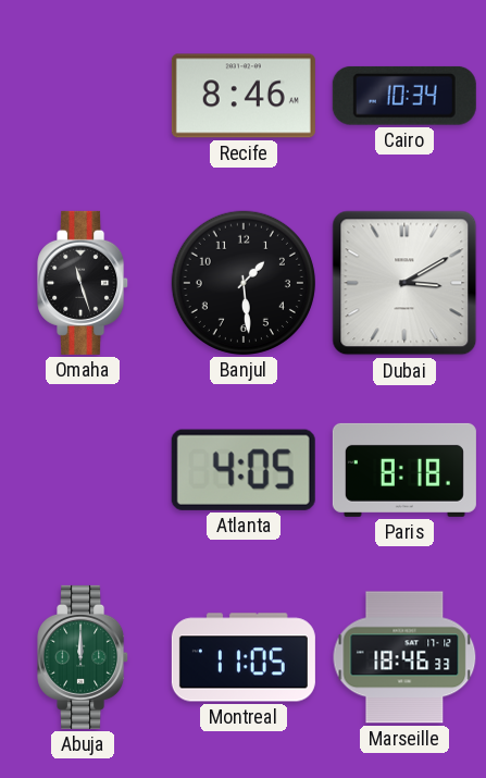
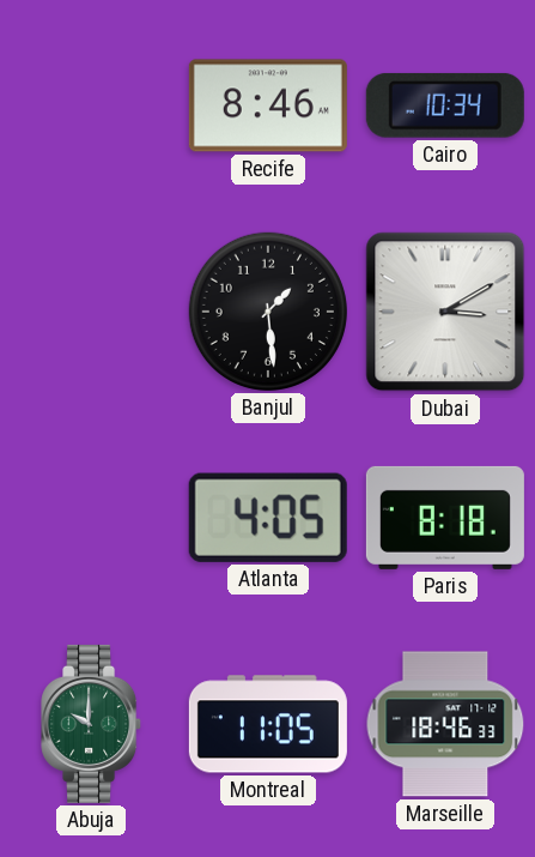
Omaha: 11:27 -> none
Abuja: 12:00 -> 10:00
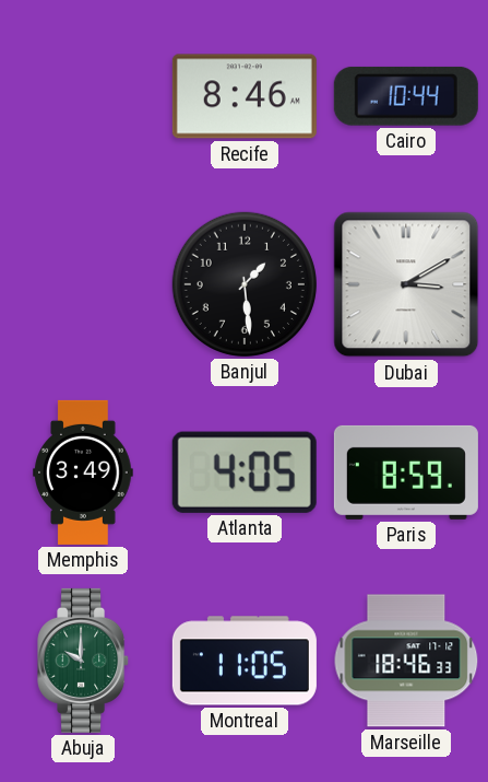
Cairo: 10:34 -> 10:44
Memphis: none -> 3:49
Paris: 8:18 -> 8:59
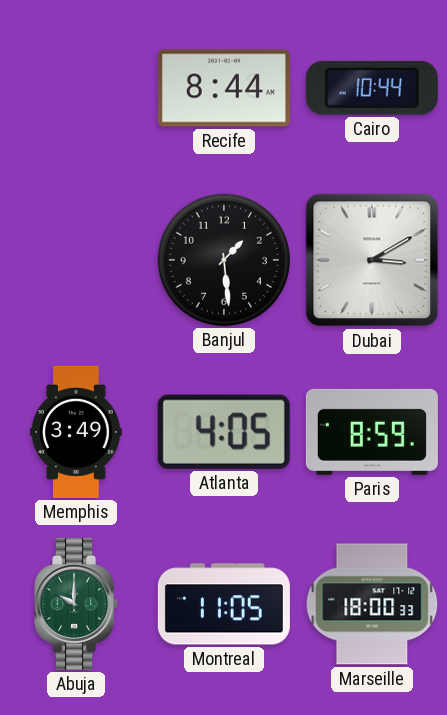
Recife: 8:46 -> 8:44
Marseille: 18:46 -> 18:00
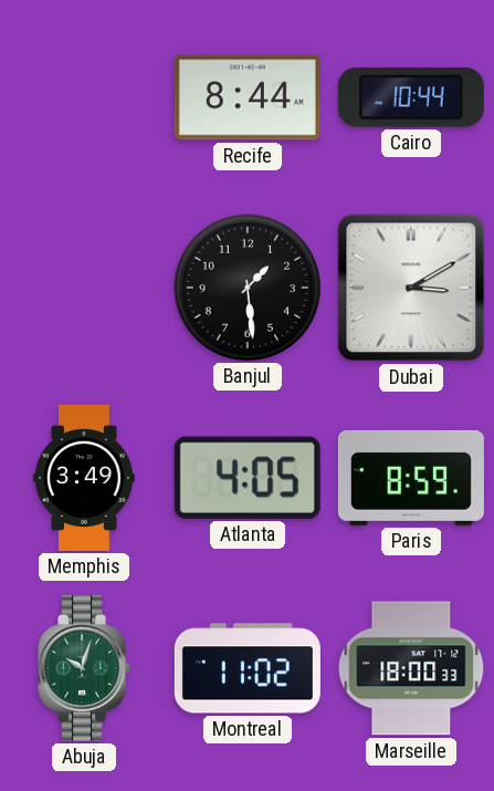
Abuja: 10:00 -> 10:03
Montreal: 11:05 -> 11:02
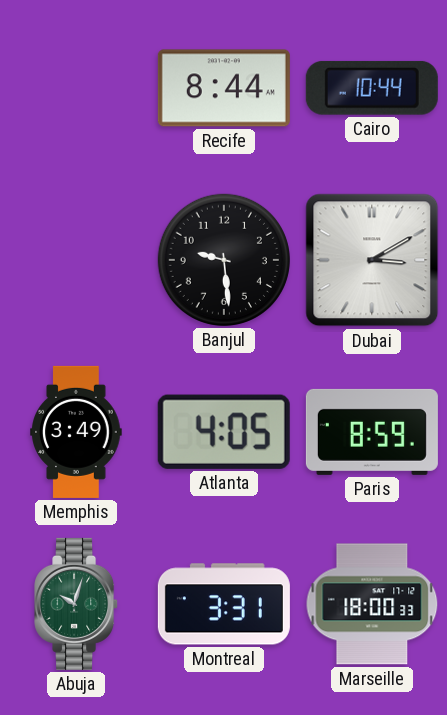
Banjul: 1:29 -> 9:29
Montreal: 11:02 -> 3:31
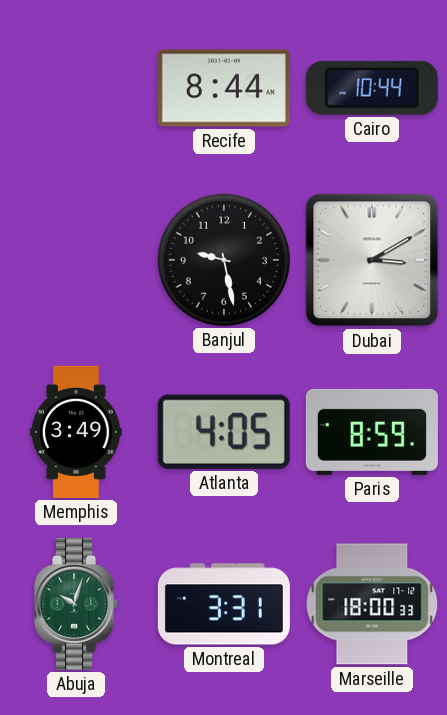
Banjul: 9:29 -> 9:28
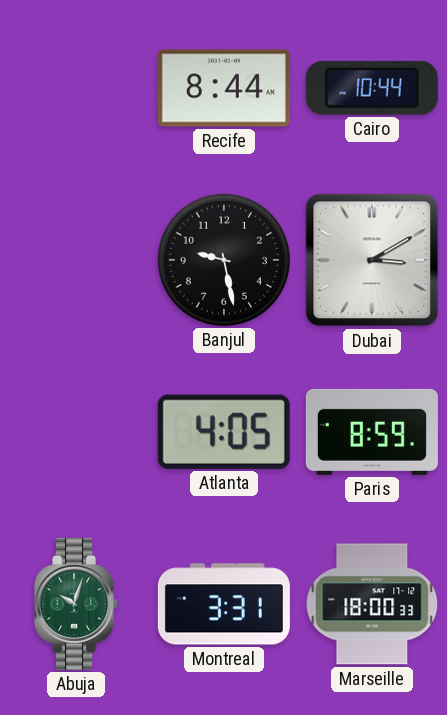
Memphis: 3:49 -> none
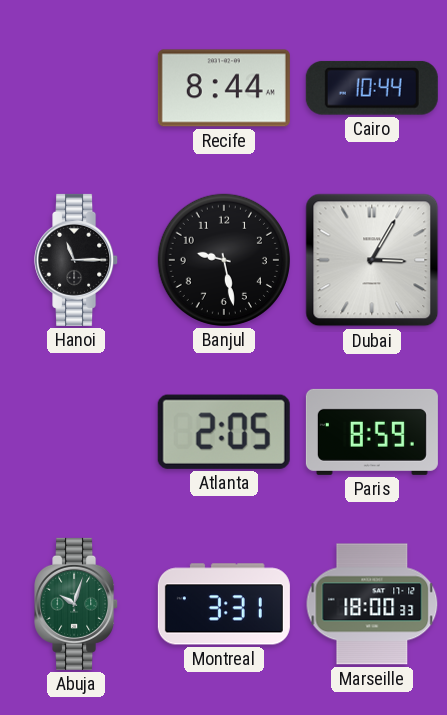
Hanoi: none -> 11:15
Dubai: 3:10 -> 3:05
Atlanta: 4:05 -> 2:05
